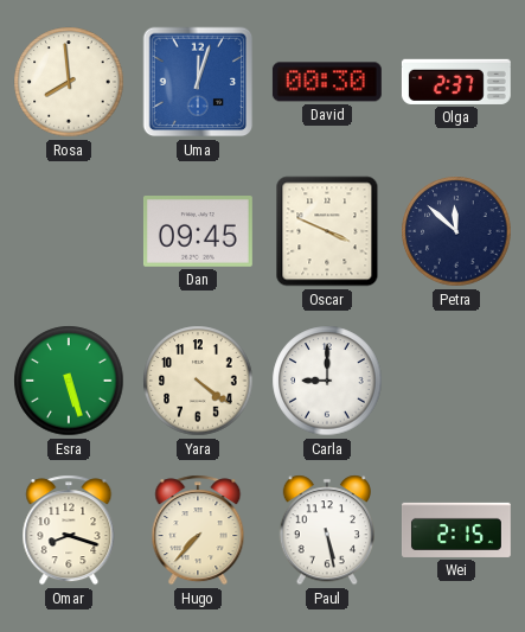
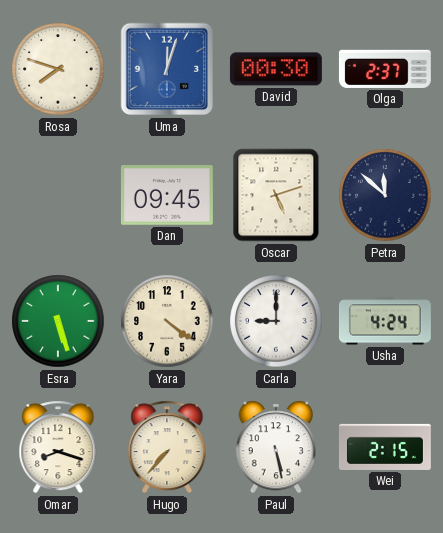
Rosa: 7:59 -> 7:48
Oscar: 3:49 -> 5:12
Usha: none -> 4:24
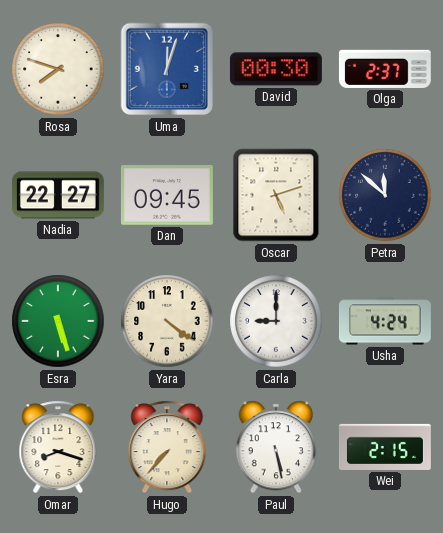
Nadia: none -> 22:27
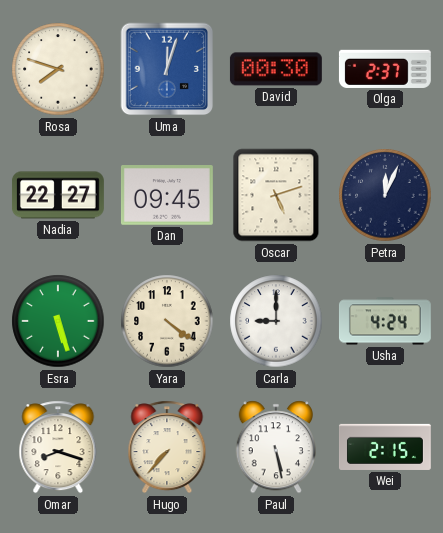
Petra: 11:52 -> 12:04
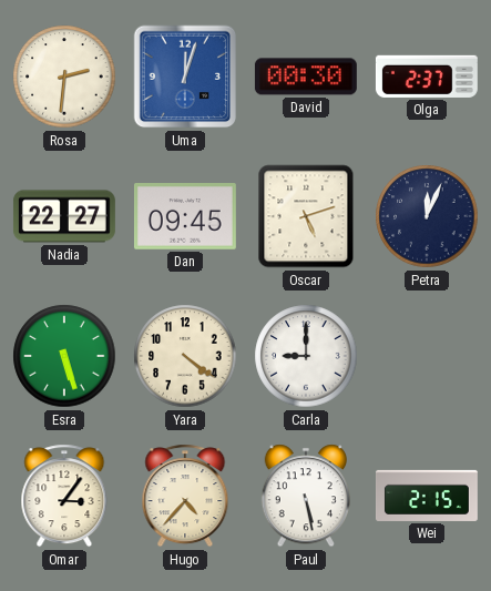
Rosa: 7:48 -> 2:31
Usha: 4:24 -> none
Omar: 8:18 -> 3:06
Hugo: 7:37 -> 4:37
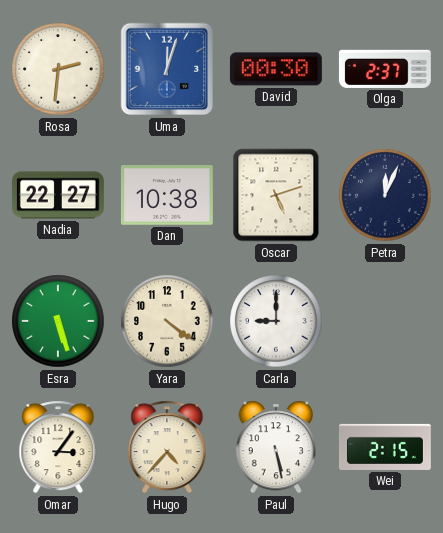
Dan: 09:45 -> 10:38
